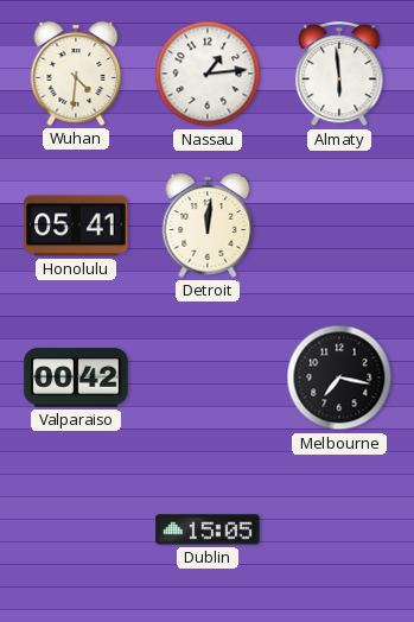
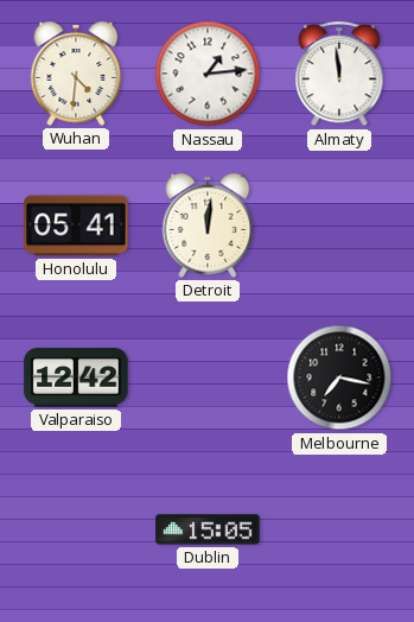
Almaty: 5:59 -> 11:59
Valparaiso: 00:42 -> 12:42
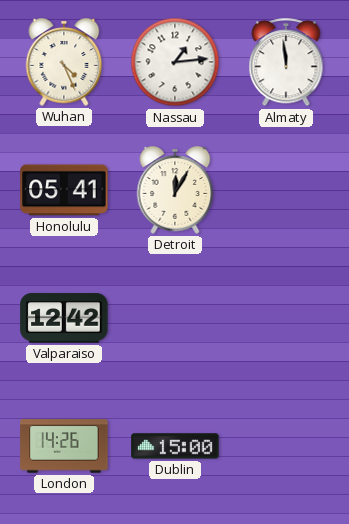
Wuhan: 4:31 -> 4:26
Detroit: 12:01 -> 12:05
Melbourne: 7:17 -> none
London: none -> 14:26
Dublin: 15:05 -> 15:00
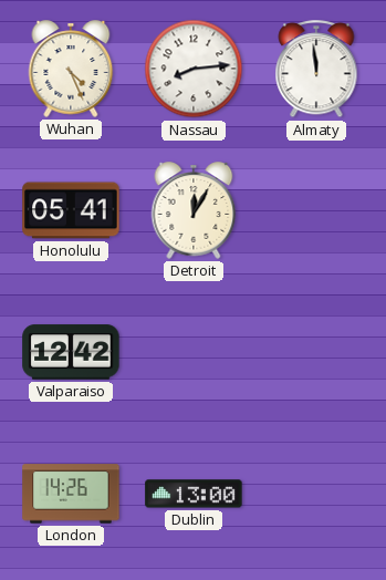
Nassau: 1:14 -> 8:14
Dublin: 15:00 -> 13:00
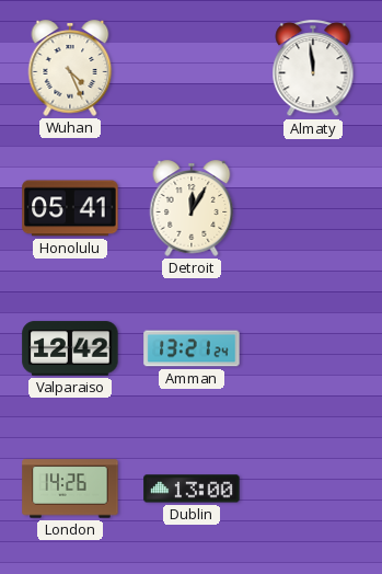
Nassau: 8:14 -> none
Amman: none -> 13:21
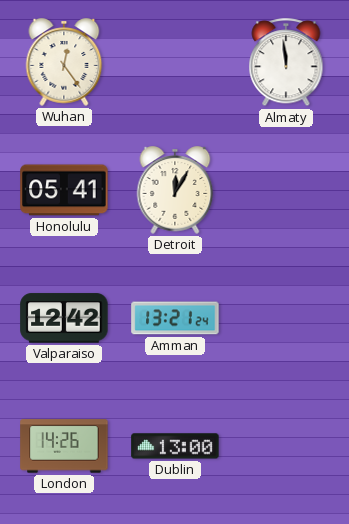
Wuhan: 4:26 -> 12:24
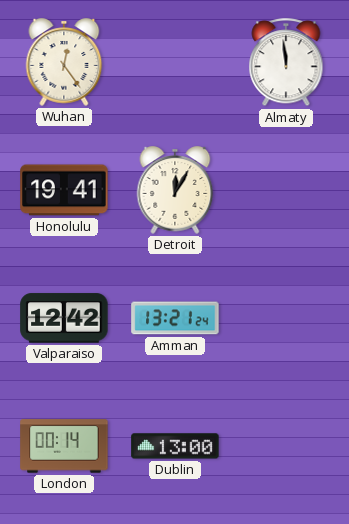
Honolulu: 05:41 -> 19:41
London: 14:26 -> 00:14
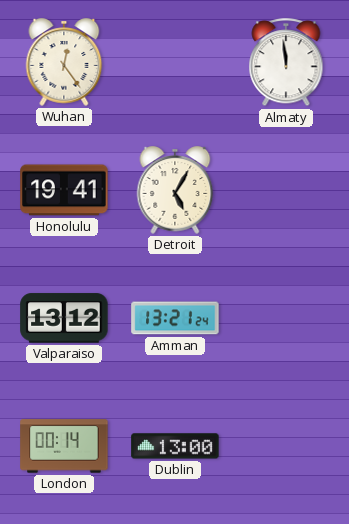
Detroit: 12:05 -> 5:05
Valparaiso: 12:42 -> 13:12
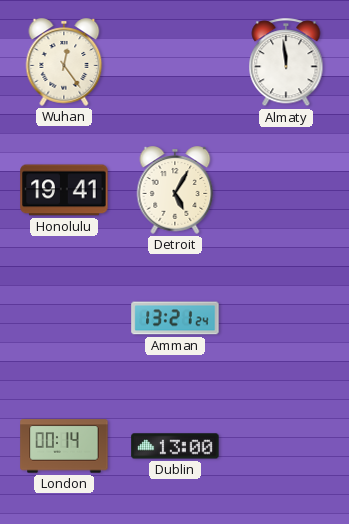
Valparaiso: 13:12 -> none
